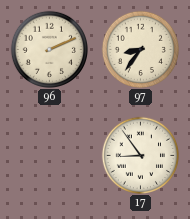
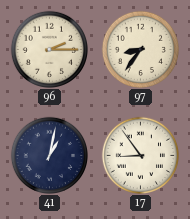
96: 2:11 -> 2:15
41: none -> 1:02
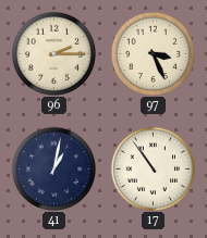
97: 8:36 -> 3:26
17: 8:54 -> 10:54
